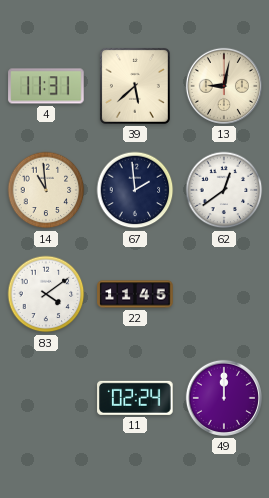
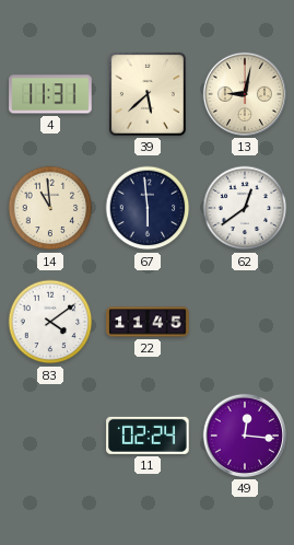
67: 1:59 -> 5:59
49: 12:00 -> 12:16
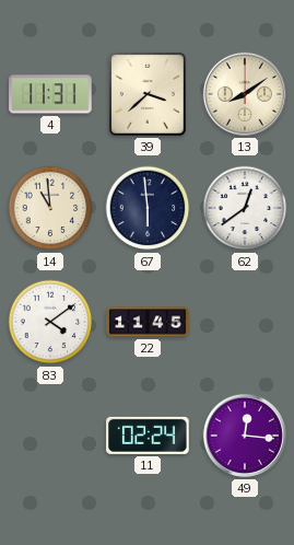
39: 5:38 -> 3:38
13: 9:02 -> 8:09
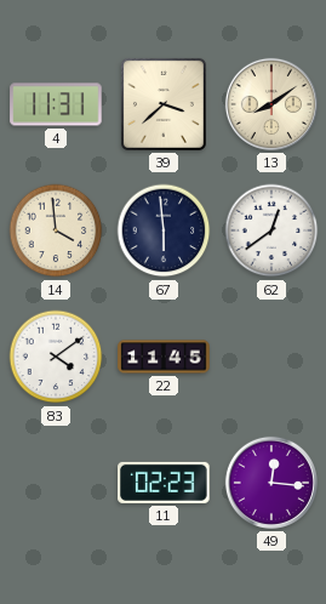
14: 10:59 -> 3:59
11: 02:24 -> 02:23
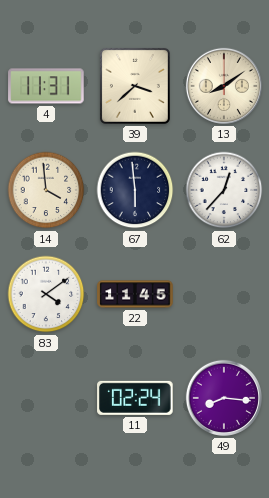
62: 12:39 -> 12:37
11: 02:23 -> 02:24
49: 12:16 -> 8:16
